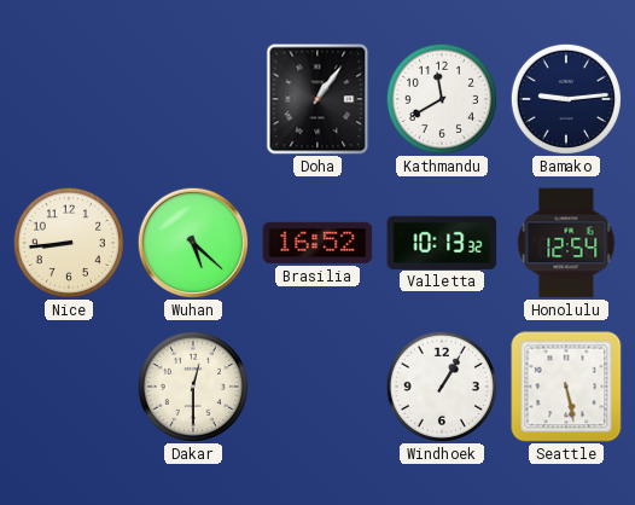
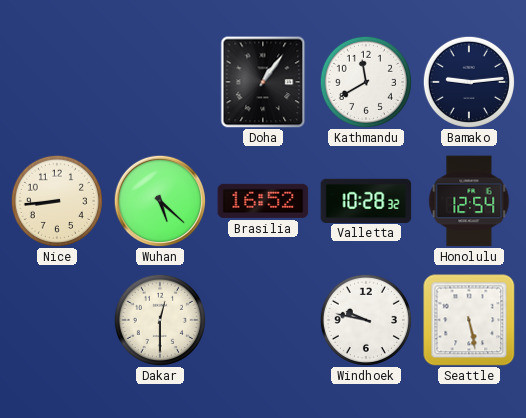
Valletta: 10:13 -> 10:28
Windhoek: 1:05 -> 9:47
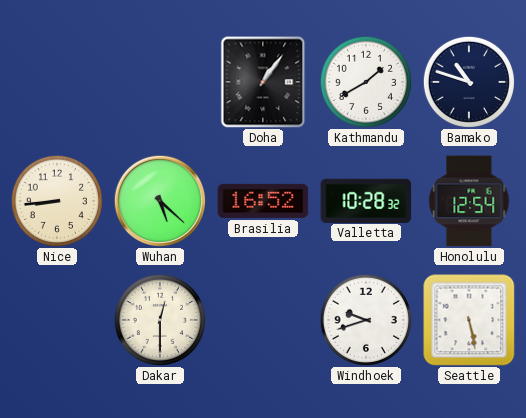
Kathmandu: 11:40 -> 1:40
Bamako: 9:14 -> 10:48
Windhoek: 9:47 -> 9:42
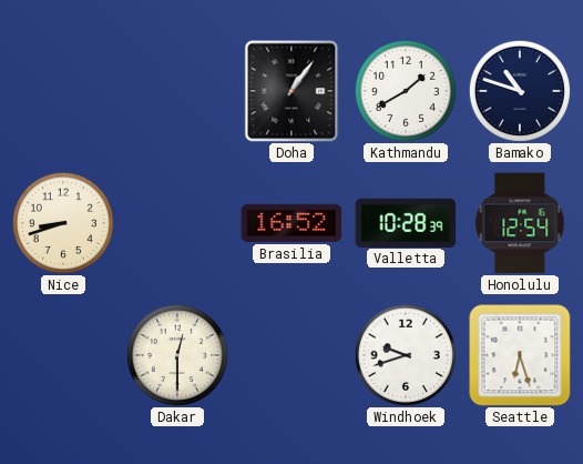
Nice: 8:44 -> 8:42
Wuhan: 5:22 -> none
Valletta: 10:28:32 -> 10:28:39
Seattle: 5:28 -> 6:27
